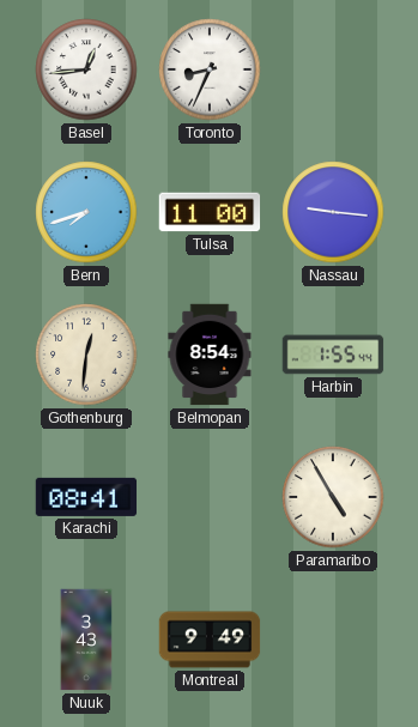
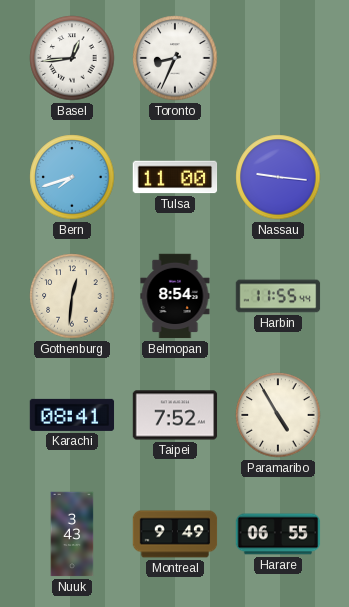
Harbin: 1:55 -> 11:55
Taipei: none -> 7:52
Harare: none -> 06:55
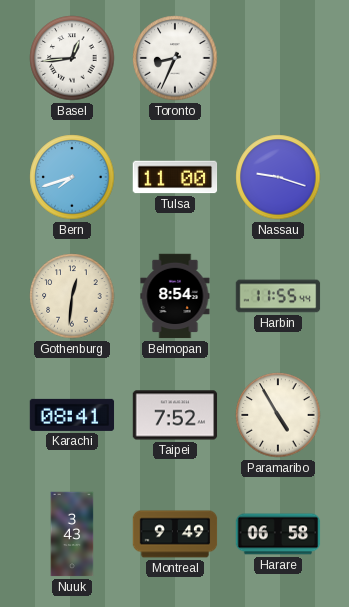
Nassau: 9:16 -> 9:18
Harare: 06:55 -> 06:58
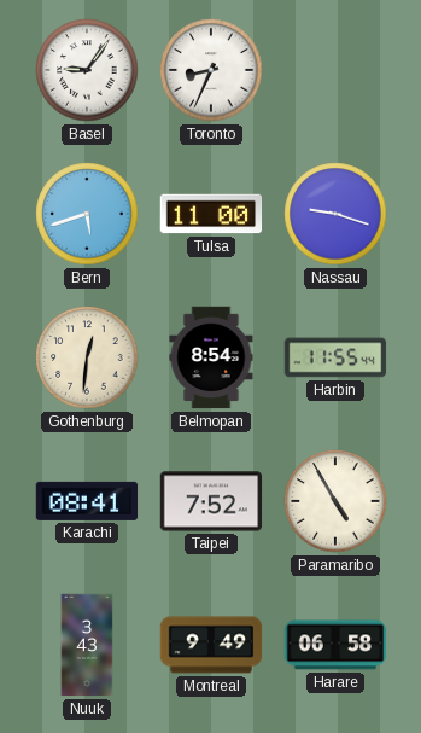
Basel: 12:44 -> 9:06
Bern: 7:42 -> 5:42
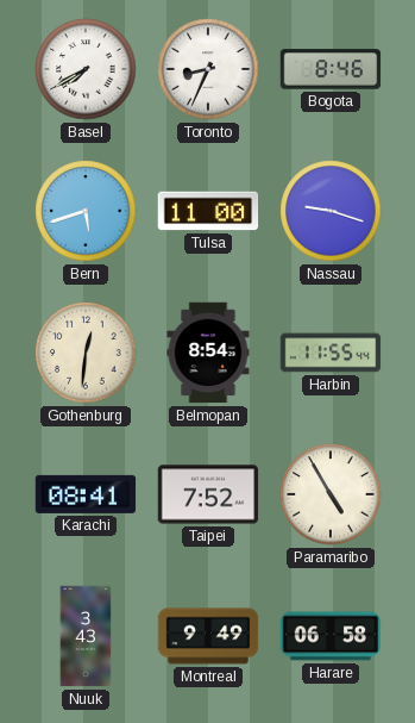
Basel: 9:06 -> 7:40
Bogota: none -> 8:46
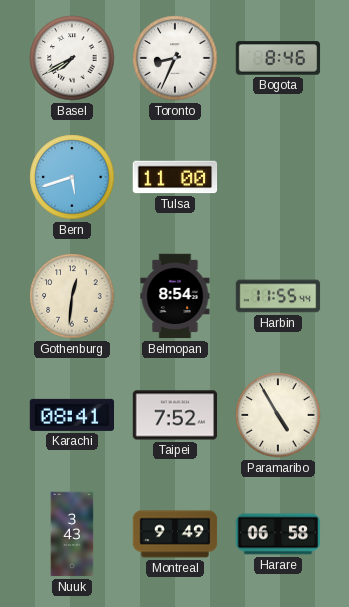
Nassau: 9:18 -> none
